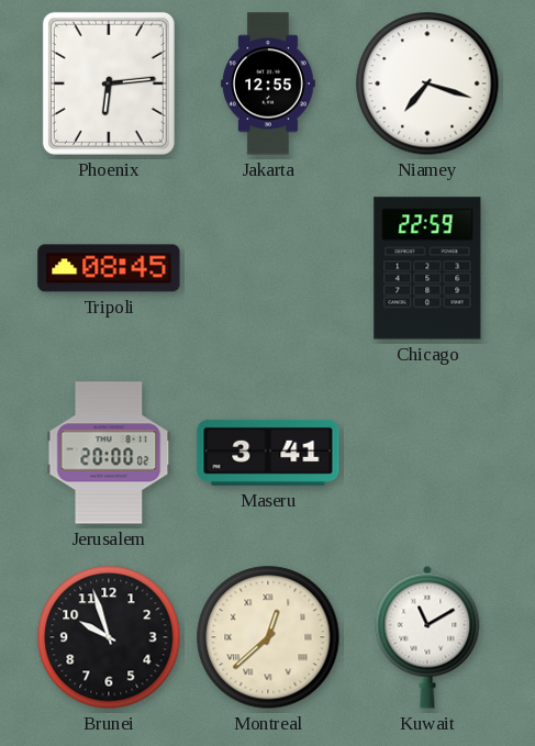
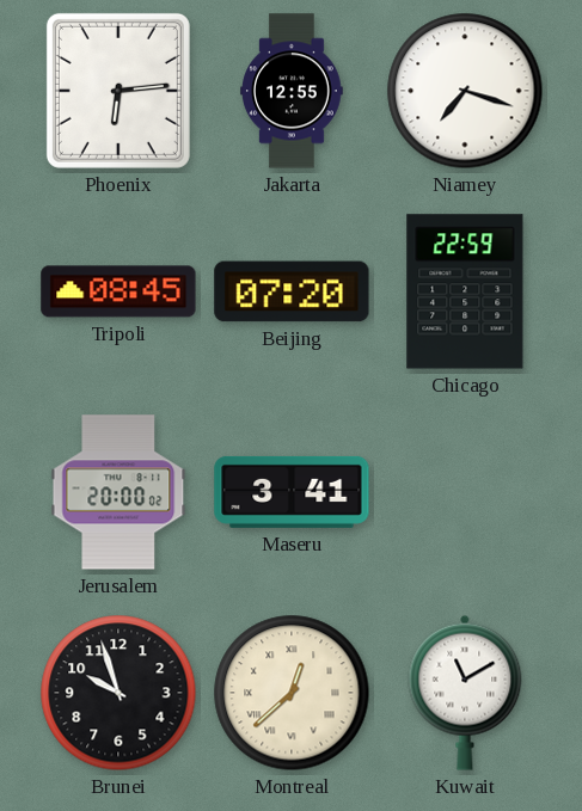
Beijing: none -> 07:20
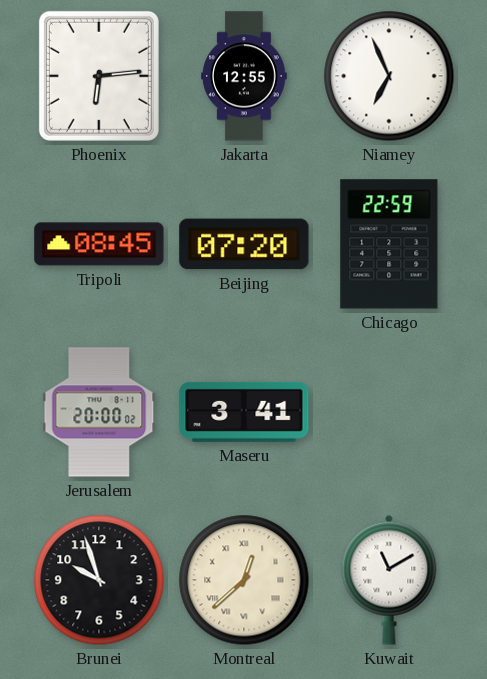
Niamey: 7:18 -> 6:56
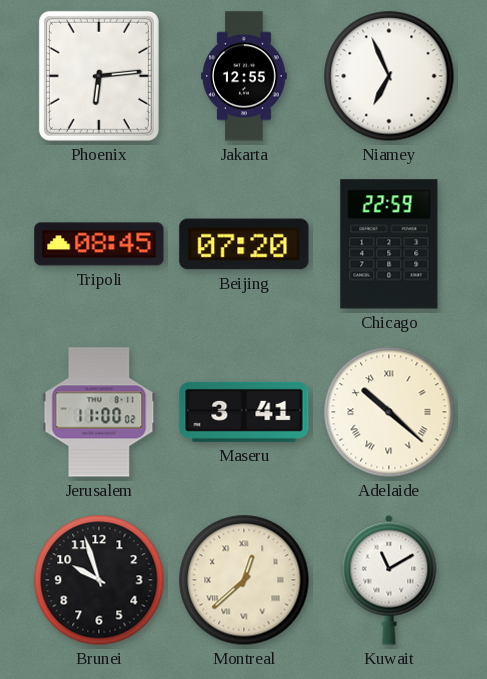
Jerusalem: 20:00 -> 11:00
Adelaide: none -> 10:22
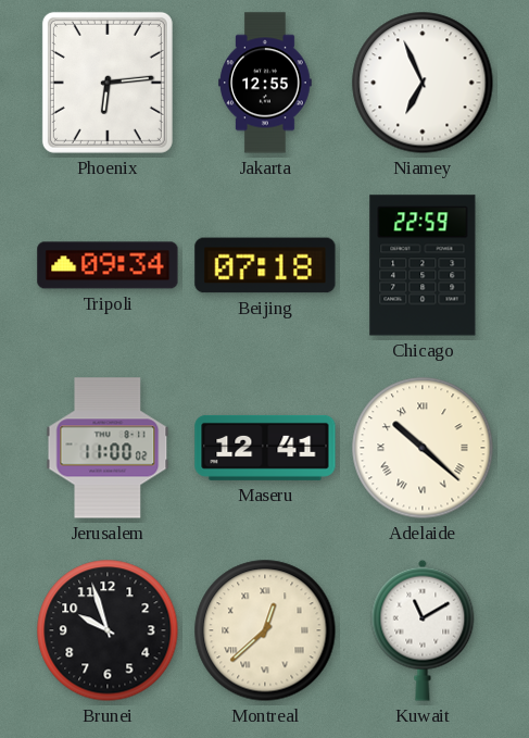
Tripoli: 08:45 -> 09:34
Beijing: 07:20 -> 07:18
Maseru: 3:41 -> 12:41
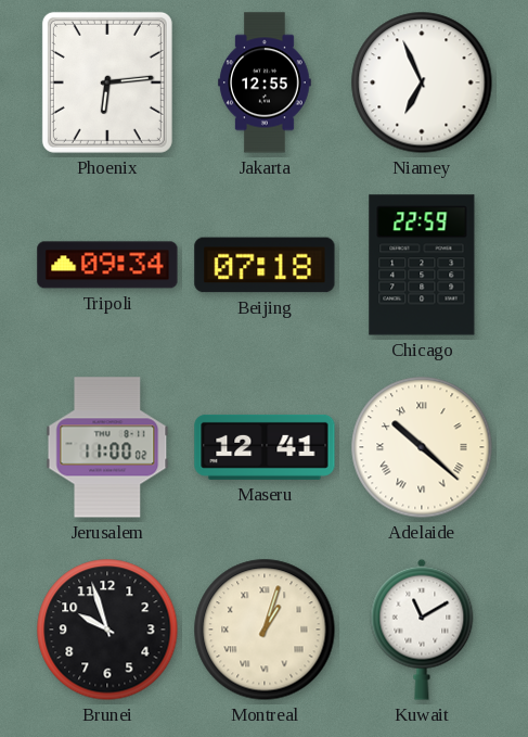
Montreal: 12:38 -> 1:03
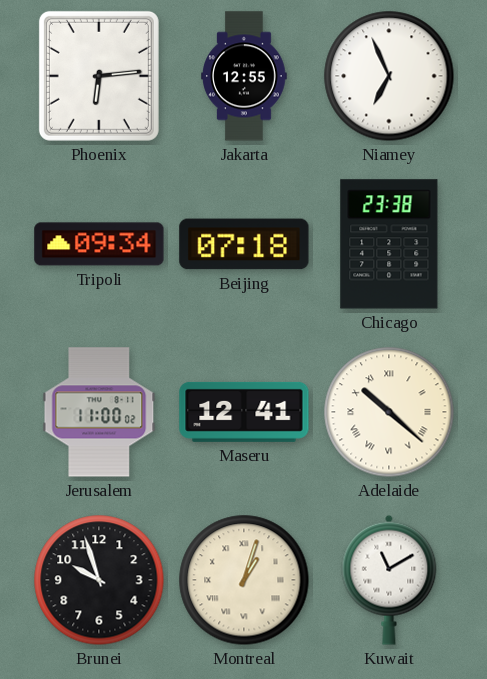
Chicago: 22:59 -> 23:38
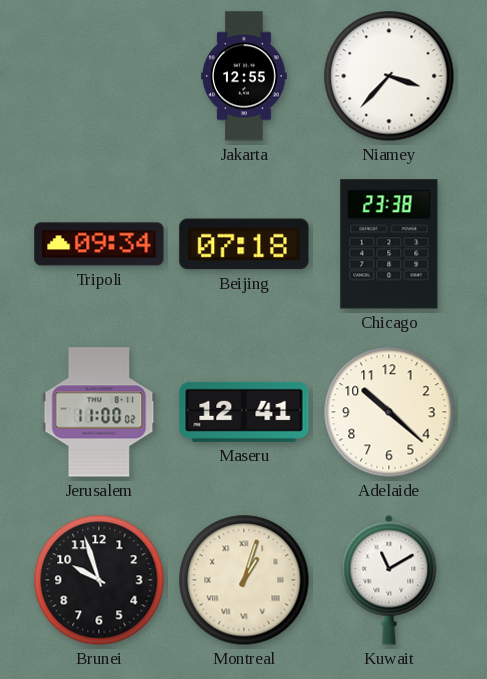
Phoenix: 6:14 -> none
Niamey: 6:56 -> 3:37
Adelaide numerals: Roman -> Arabic
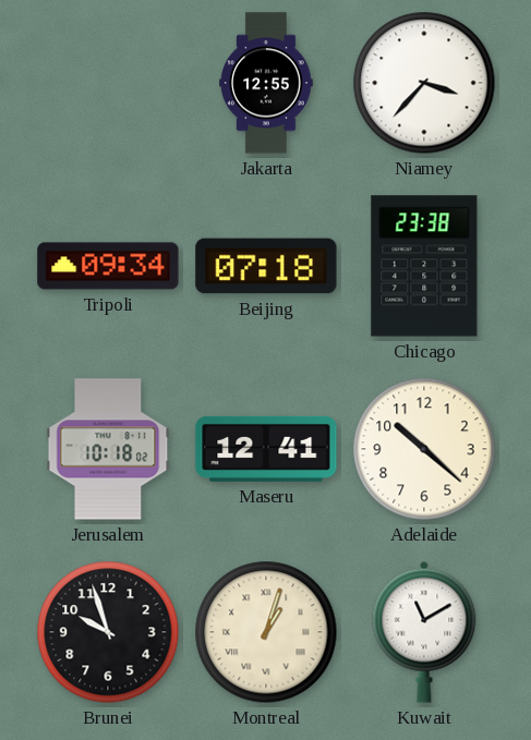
Jerusalem: 11:00 -> 10:18
